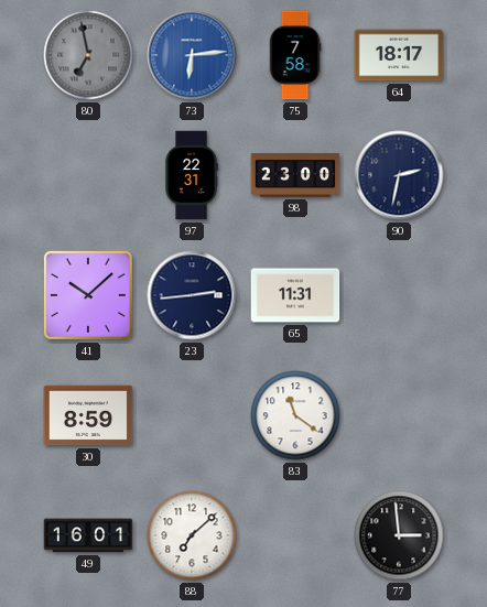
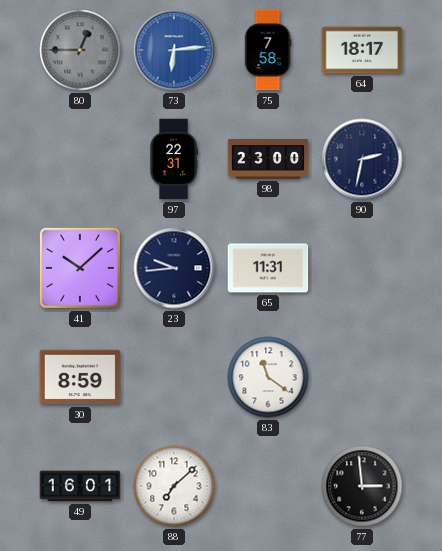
80: 6:58 -> 12:45
23: 2:44 -> 9:44
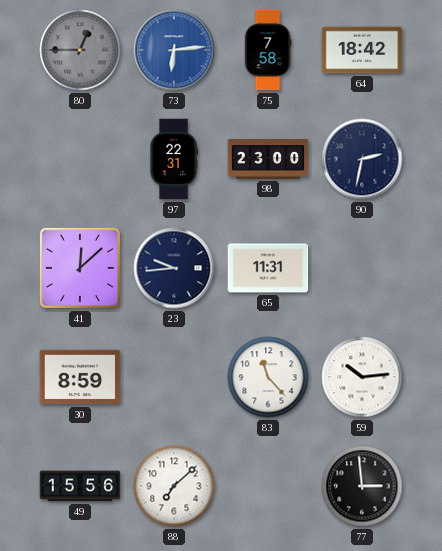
64: 18:17 -> 18:42
41: 10:08 -> 12:08
83: 11:21 -> 11:23
59: none -> 10:14
49: 16:01 -> 15:56
